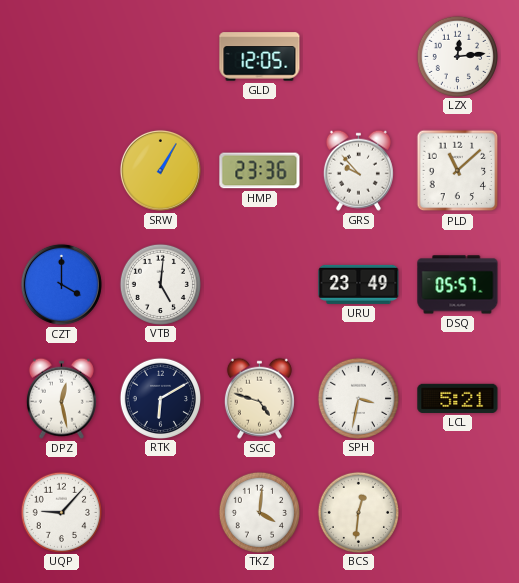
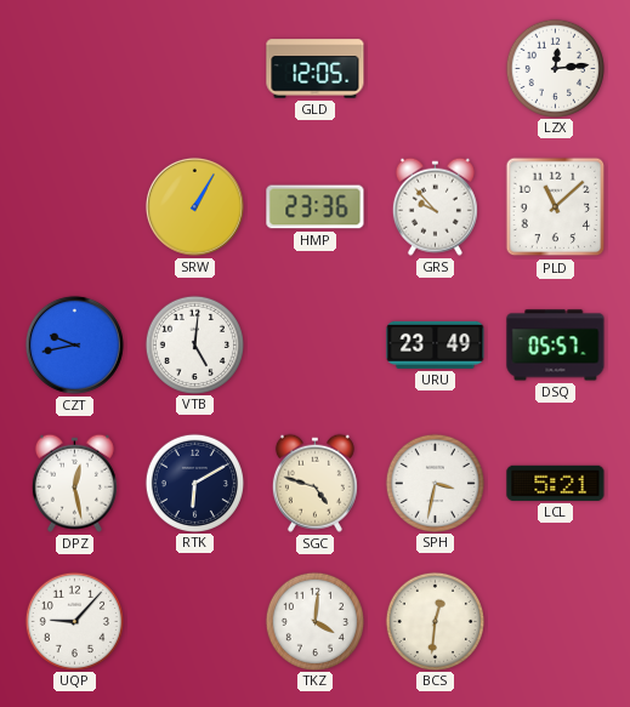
CZT: 4:00 -> 9:43
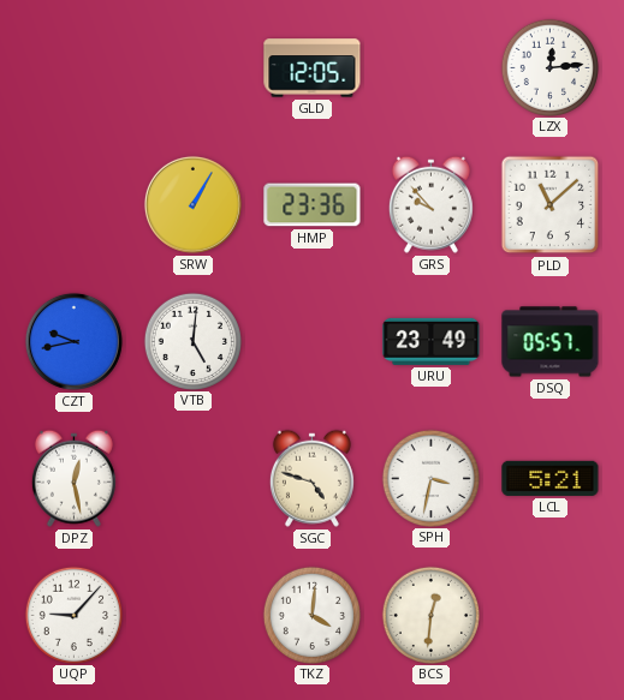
RTK: 6:10 -> none
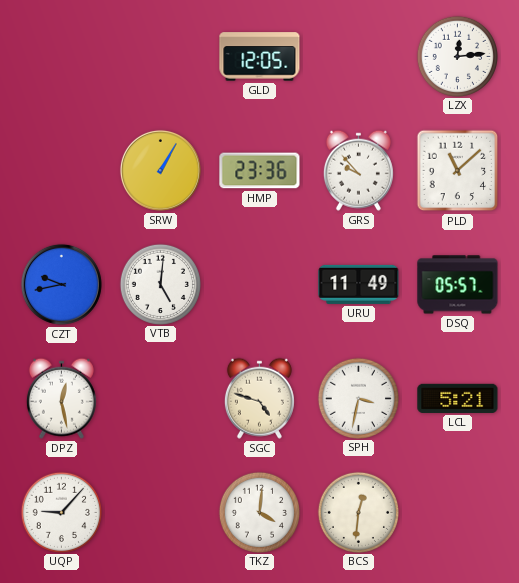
URU: 23:49 -> 11:49
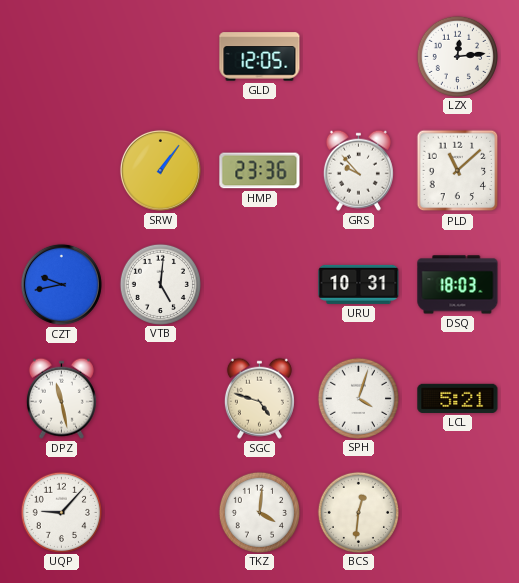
SRW: 1:05 -> 1:06
URU: 11:49 -> 10:31
DSQ: 05:57 -> 18:03
DPZ: 12:28 -> 11:28
SPH: 3:32 -> 4:03
